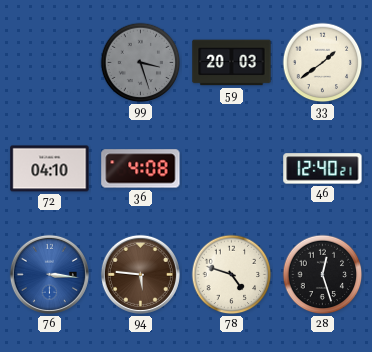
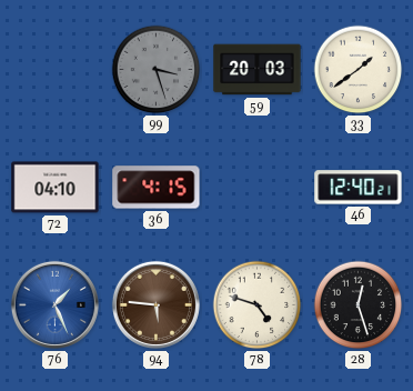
36: 4:08 -> 4:15
76: 3:16 -> 1:26
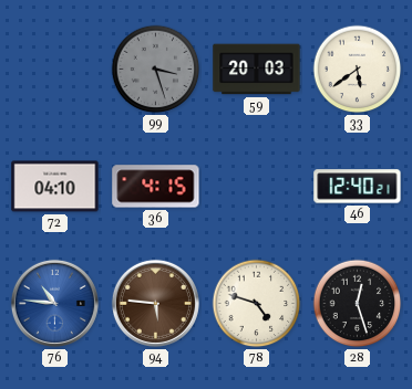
33: 1:39 -> 5:39
76: 1:26 -> 10:46
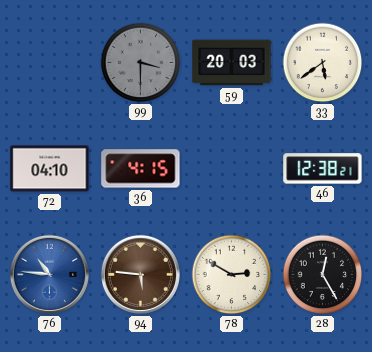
99: 3:27 -> 3:30
46: 12:40 -> 12:38
78: 4:48 -> 2:50
28: 12:27 -> 12:25
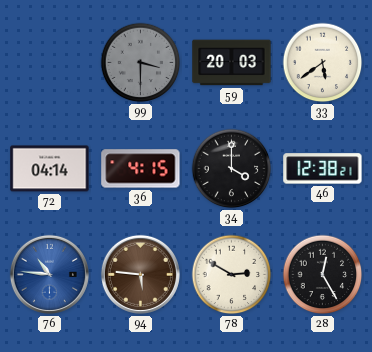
72: 04:10 -> 04:14
34: none -> 4:00
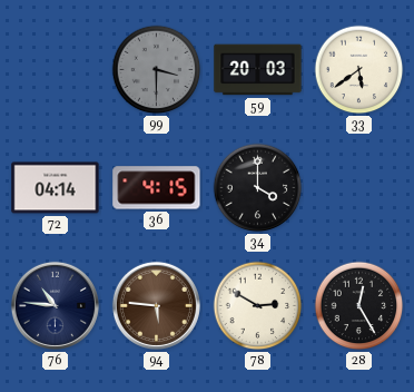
46: 12:38 -> none
76 dial: blue -> navy
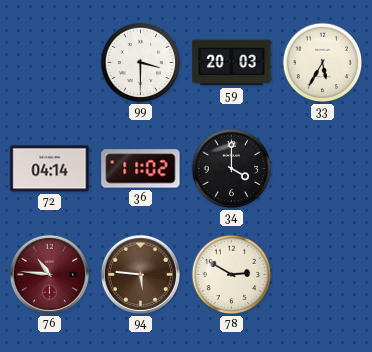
99 dial: grey -> white
33: 5:39 -> 5:35
36: 4:15 -> 11:02
76 dial: navy -> burgundy
28: 12:25 -> none
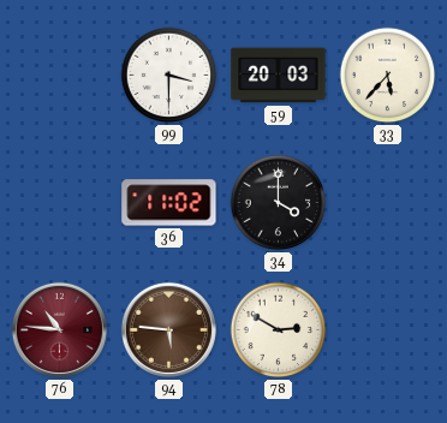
33: 5:35 -> 5:37
72: 04:14 -> none
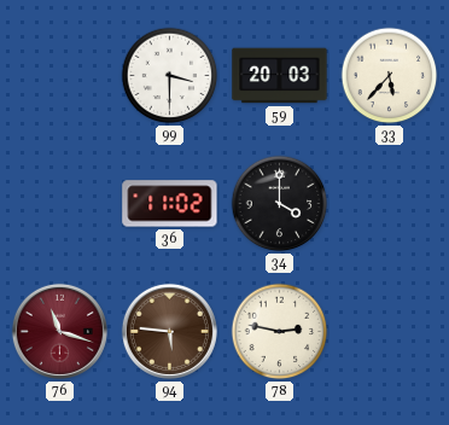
76: 10:46 -> 11:18
78: 2:50 -> 2:47
